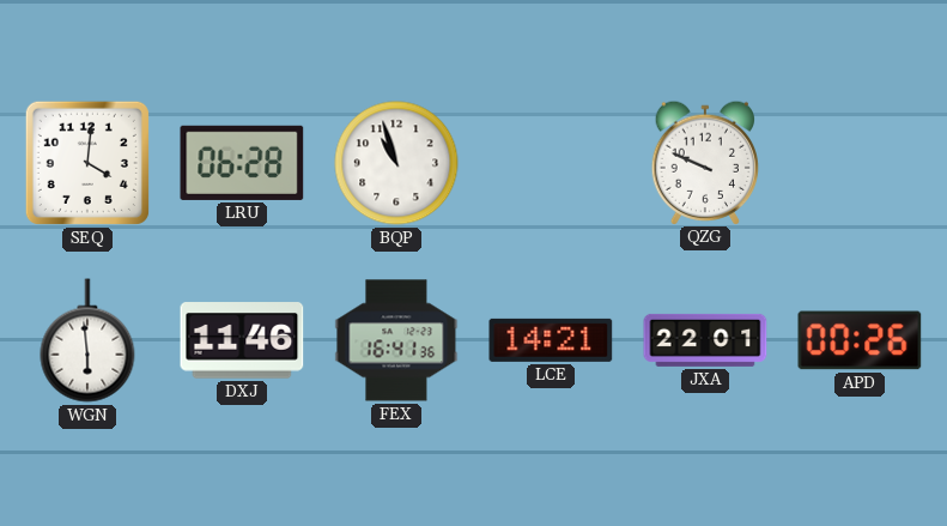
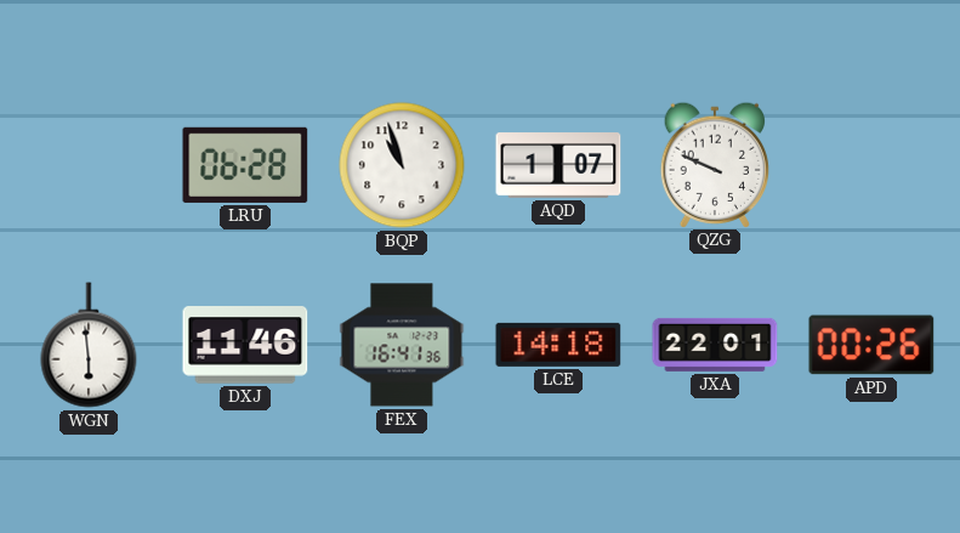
SEQ: 4:01 -> none
AQD: none -> 1:07
LCE: 14:21 -> 14:18
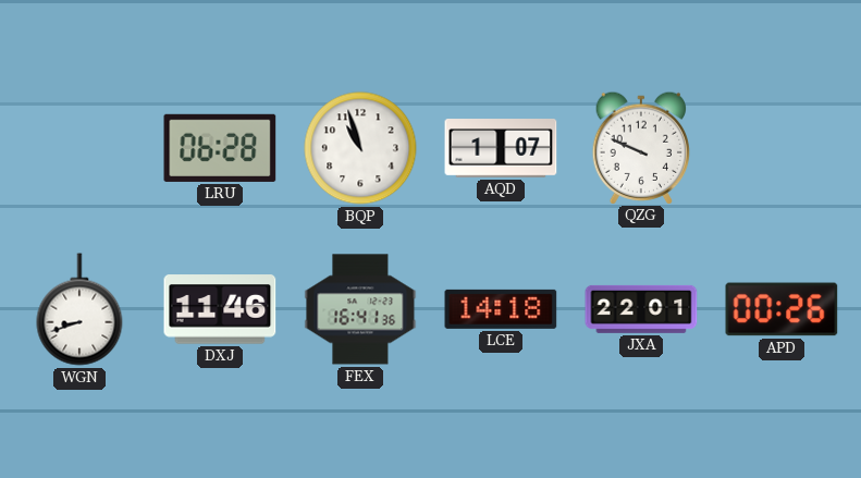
WGN: 5:59 -> 8:42
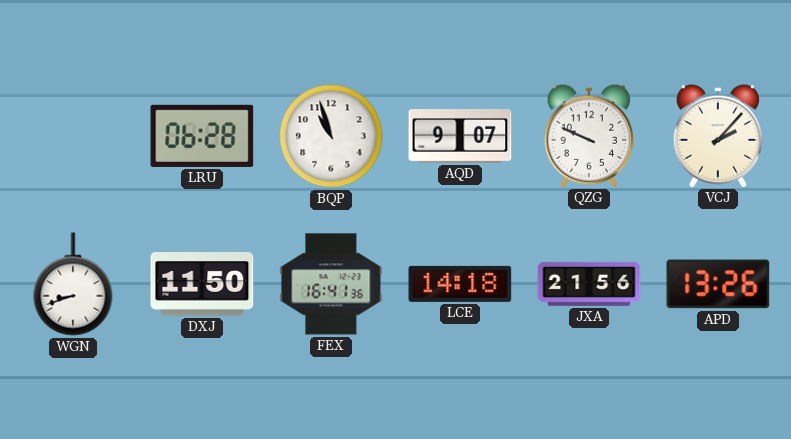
AQD: 1:07 -> 9:07
VCJ: none -> 2:07
DXJ: 11:46 -> 11:50
JXA: 22:01 -> 21:56
APD: 00:26 -> 13:26
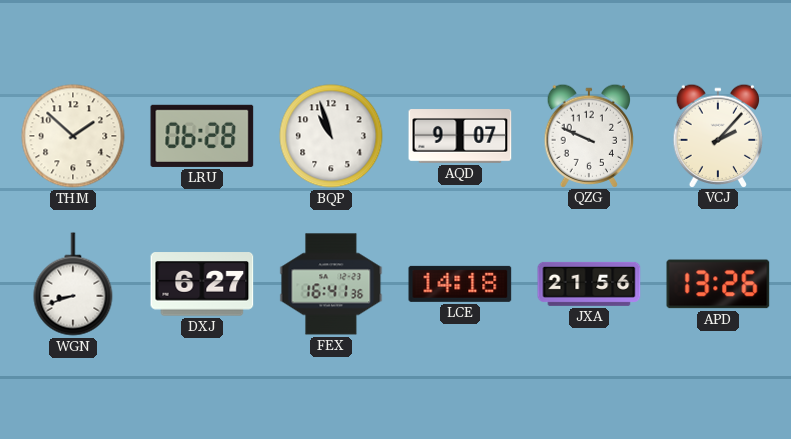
THM: none -> 1:52
DXJ: 11:50 -> 6:27
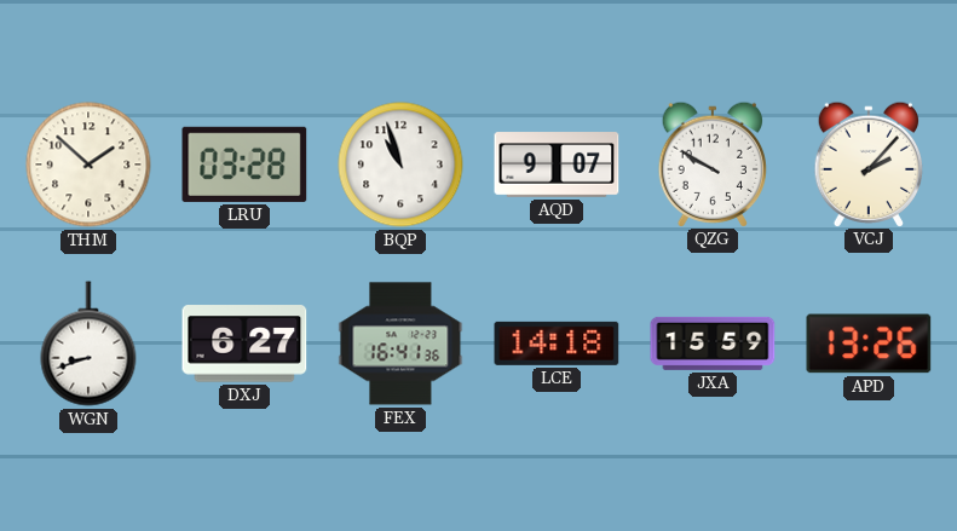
LRU: 06:28 -> 03:28
QZG: 9:49 -> 9:50
JXA: 21:56 -> 15:59
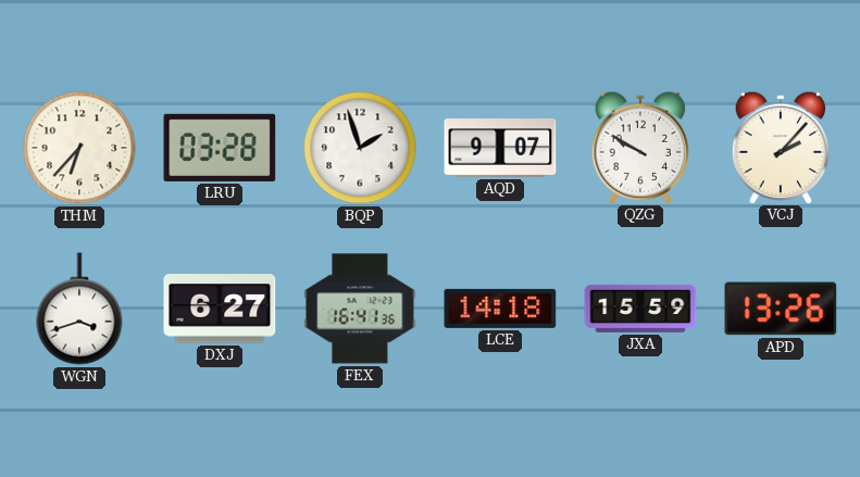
THM: 1:52 -> 6:37
BQP: 10:57 -> 1:57
WGN: 8:42 -> 3:42
